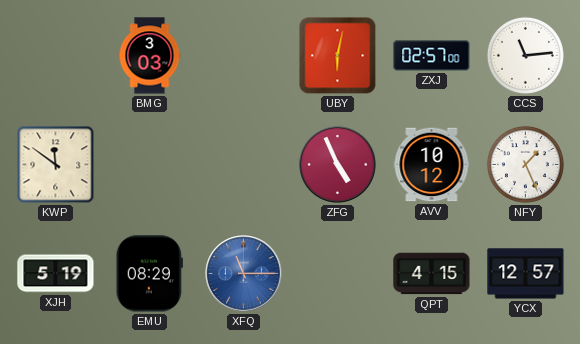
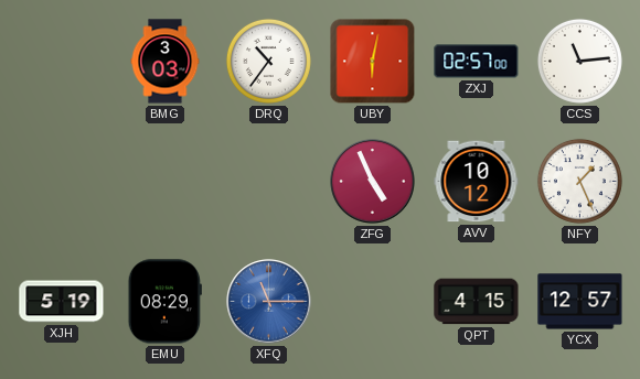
DRQ: none -> 10:36
KWP: 11:51 -> none
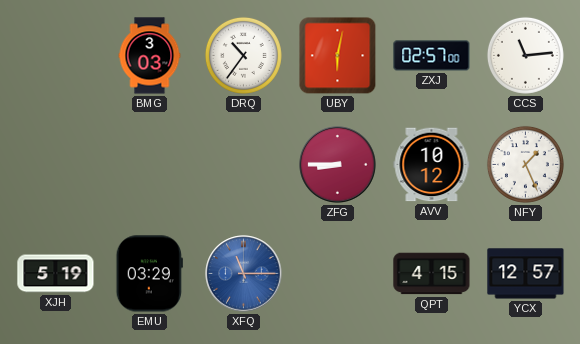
ZFG: 4:56 -> 8:45
EMU: 08:29 -> 03:29
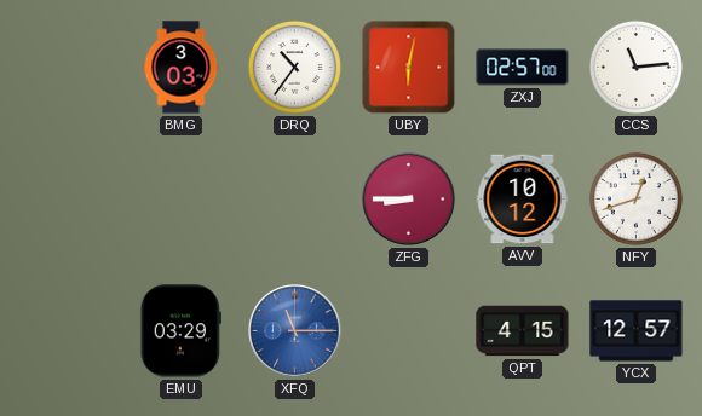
NFY: 1:26 -> 12:42
XJH: 5:19 -> none
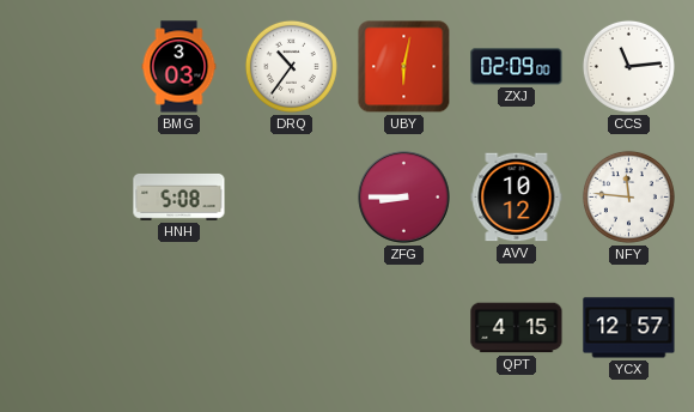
ZXJ: 02:57 -> 02:09
HNH: none -> 5:08
NFY: 12:42 -> 11:46
EMU: 03:29 -> none
XFQ: 11:15 -> none
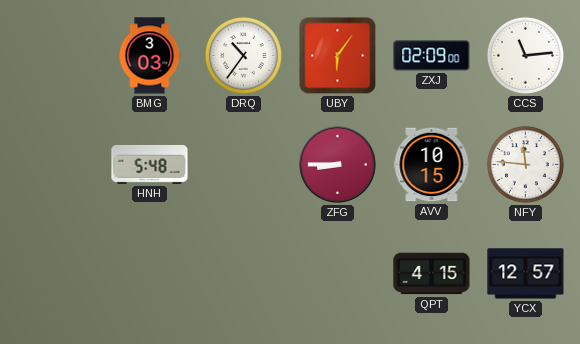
UBY: 6:02 -> 6:06
HNH: 5:08 -> 5:48
AVV: 10:12 -> 10:15
